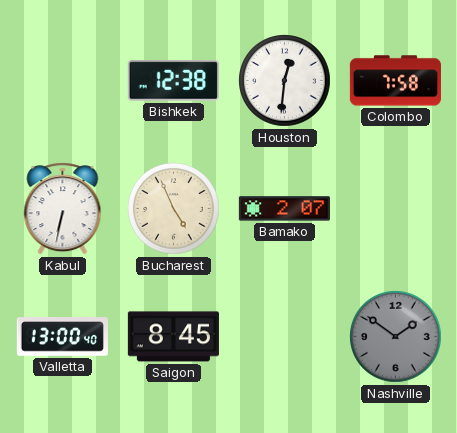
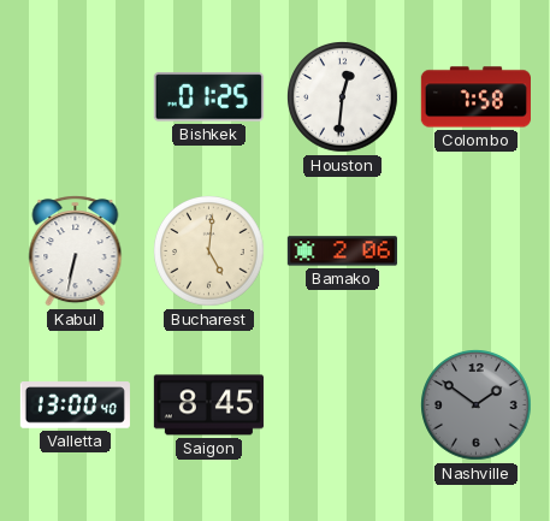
Bishkek: 12:38 -> 01:25
Bucharest: 4:56 -> 5:01
Bamako: 2:07 -> 2:06
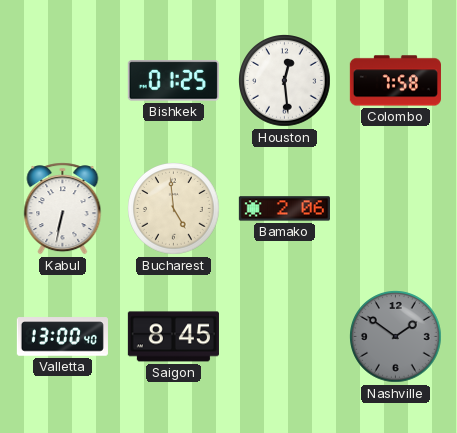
Houston: 12:31 -> 12:29
Bucharest: 5:01 -> 4:59
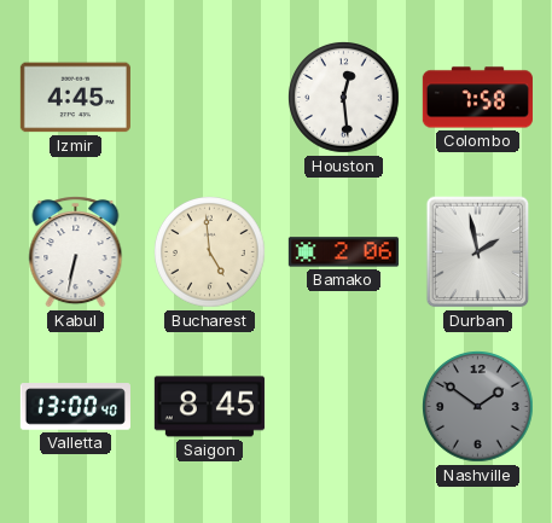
Izmir: none -> 4:45
Bishkek: 01:25 -> none
Durban: none -> 1:58
